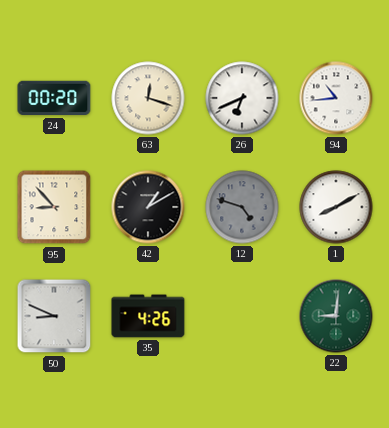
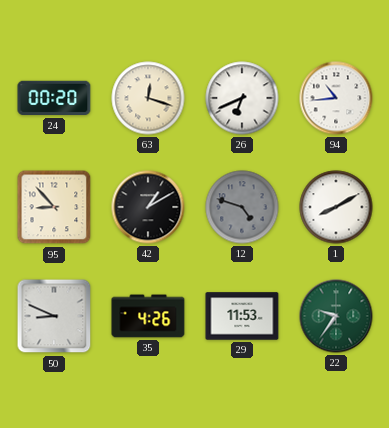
29: none -> 11:53
22: 9:01 -> 9:36
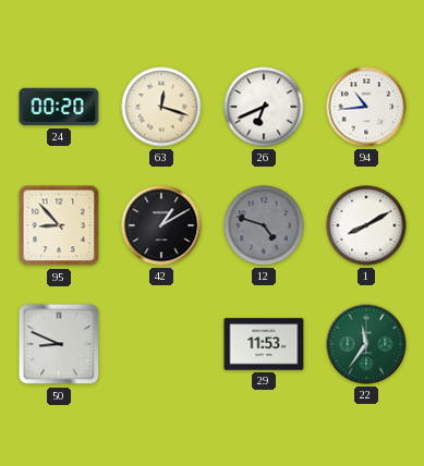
35: 4:26 -> none
22: 9:36 -> 11:36
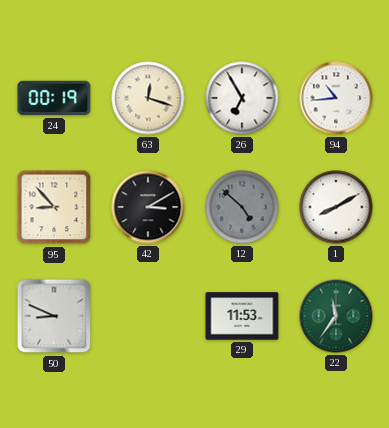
24: 00:20 -> 00:19
26: 6:41 -> 6:55
42: 1:10 -> 3:10
12: 4:48 -> 4:52
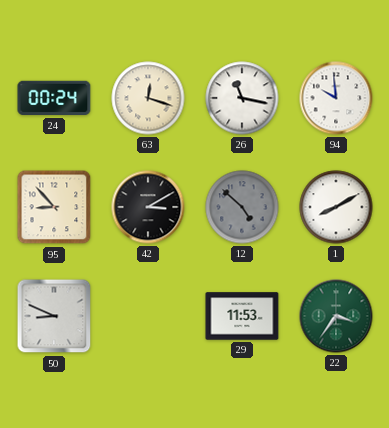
24: 00:19 -> 00:24
26: 6:55 -> 11:17
94: 10:44 -> 9:59
22: 11:36 -> 3:36
